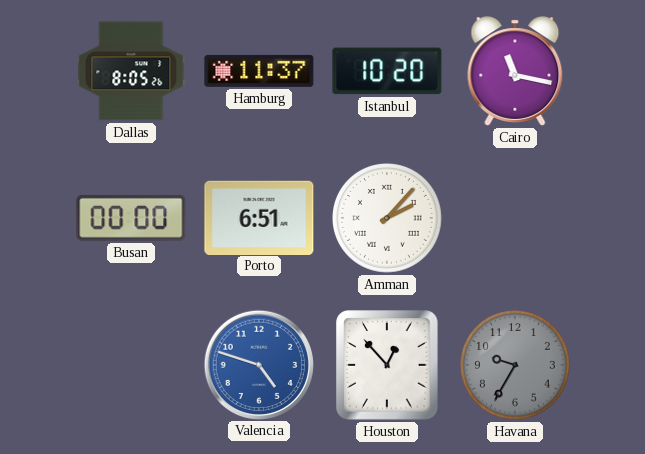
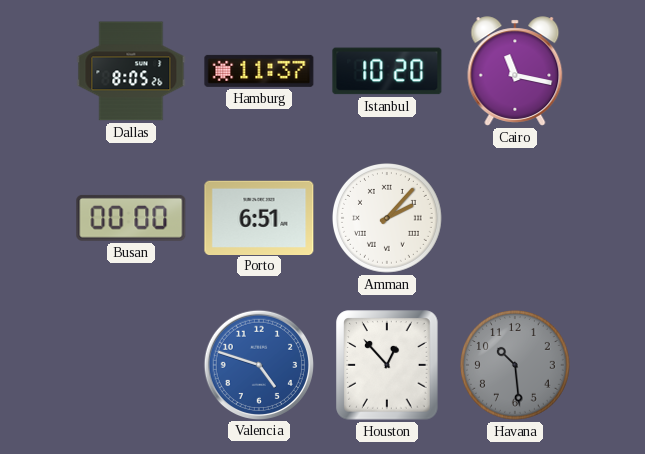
Havana: 9:35 -> 10:29
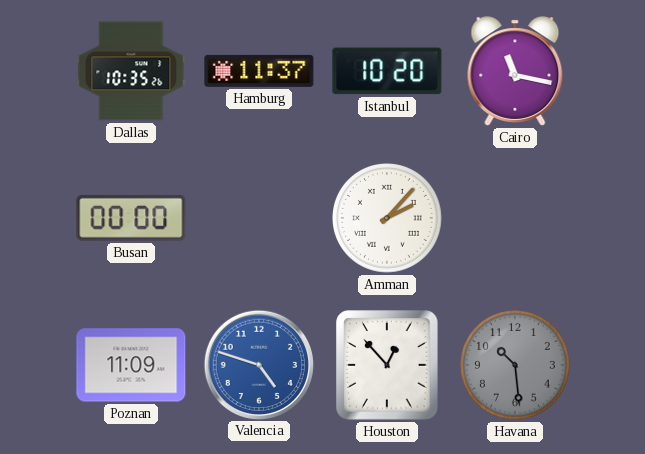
Dallas: 8:05 -> 10:35
Porto: 6:51 -> none
Poznan: none -> 11:09
